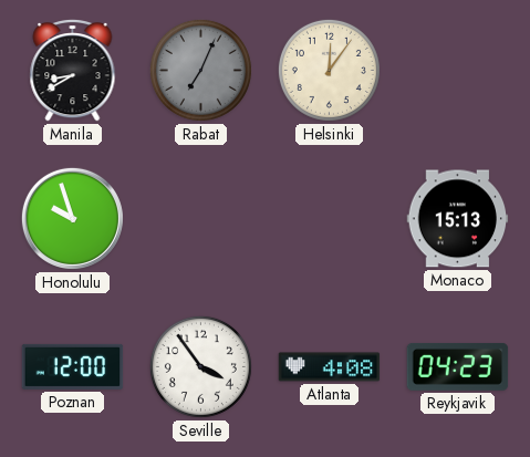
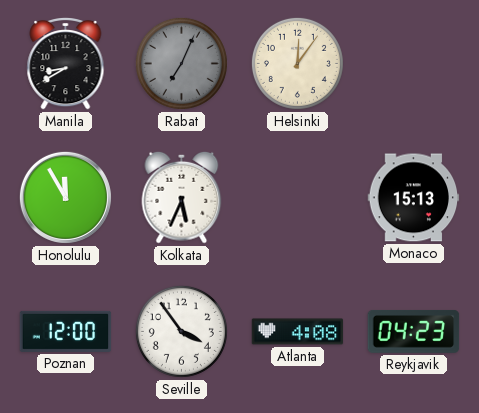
Honolulu: 9:57 -> 11:55
Kolkata: none -> 5:34
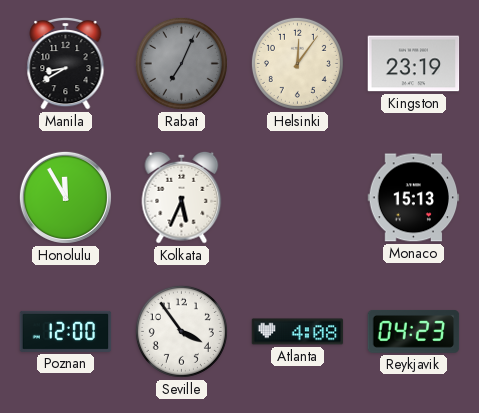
Kingston: none -> 23:19
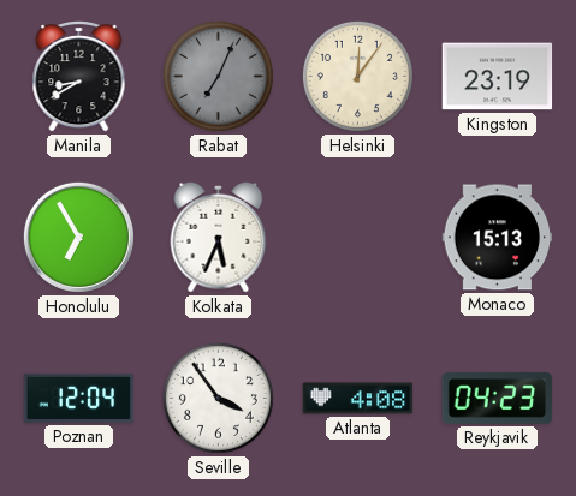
Honolulu: 11:55 -> 6:55
Poznan: 12:00 -> 12:04
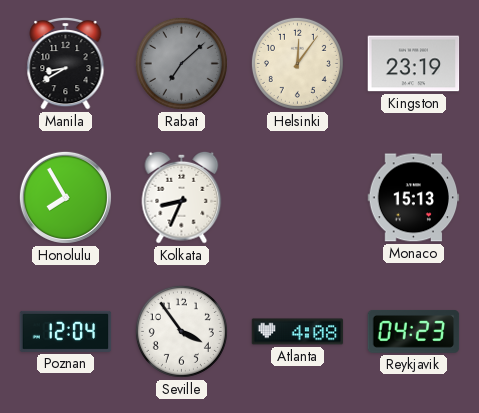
Rabat: 7:04 -> 7:08
Honolulu: 6:55 -> 7:55
Kolkata: 5:34 -> 8:34
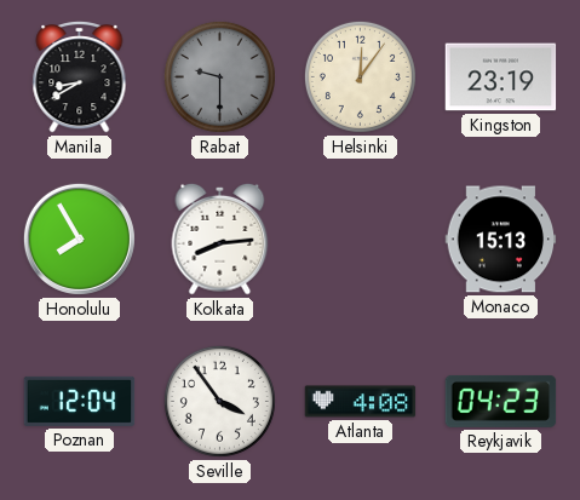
Rabat: 7:08 -> 9:30
Kolkata: 8:34 -> 8:14
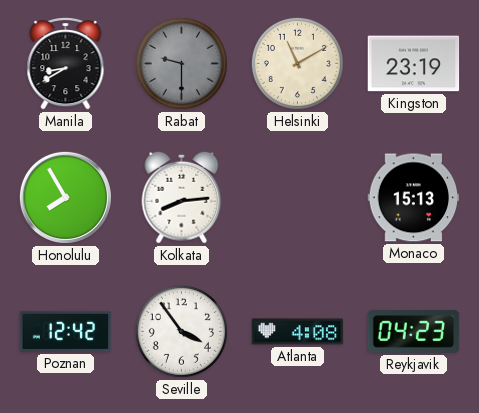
Helsinki: 12:06 -> 11:10
Poznan: 12:04 -> 12:42
